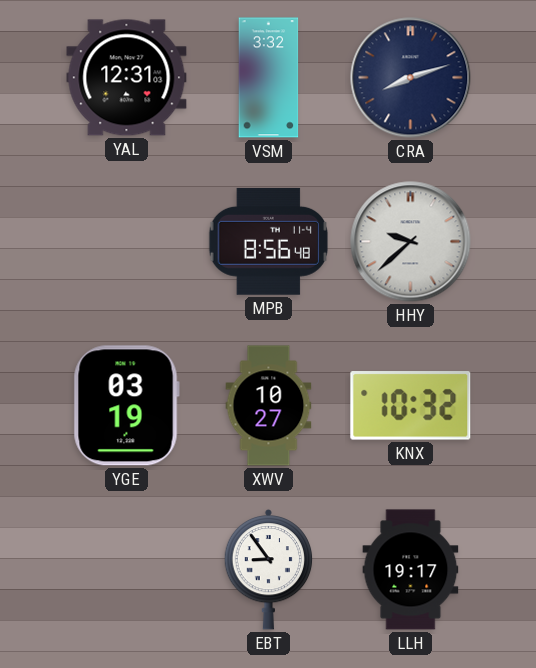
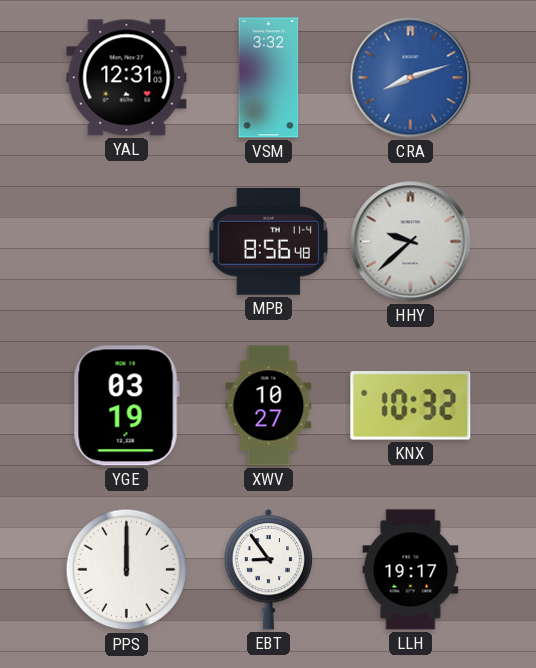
CRA dial: navy -> blue
PPS: none -> 12:00
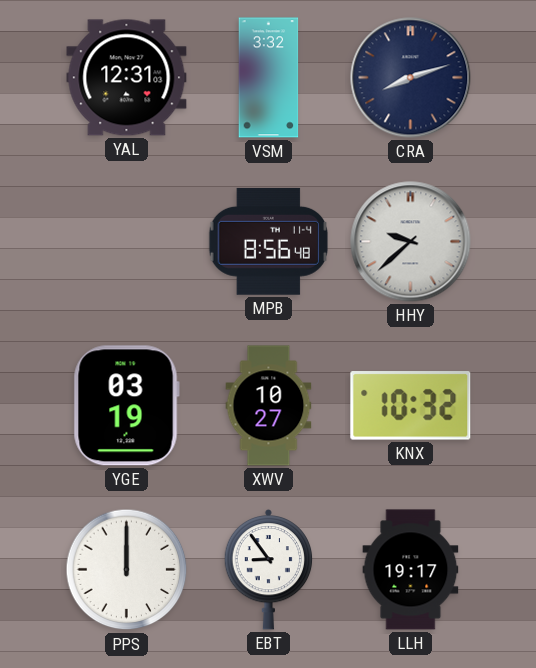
CRA dial: blue -> navy
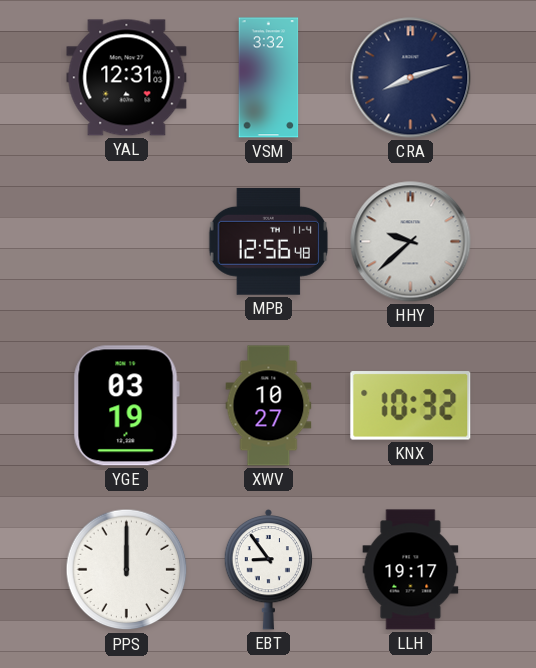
MPB: 8:56 -> 12:56
